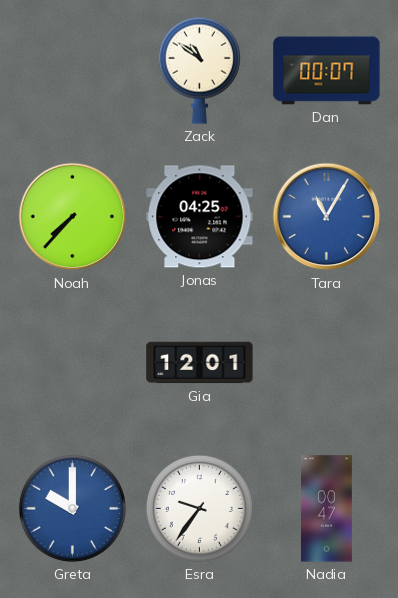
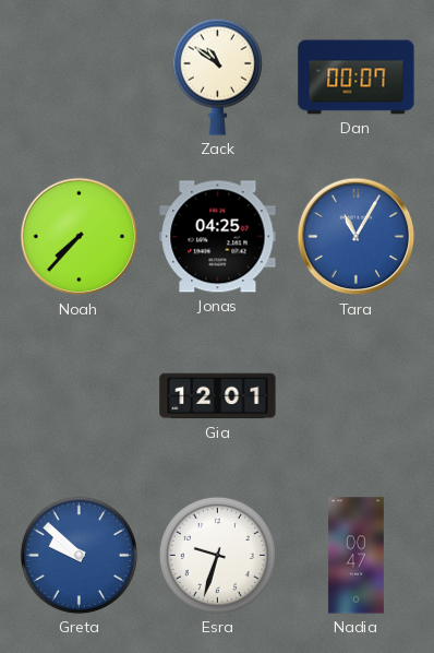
Greta: 10:00 -> 9:52
Esra: 9:36 -> 9:33
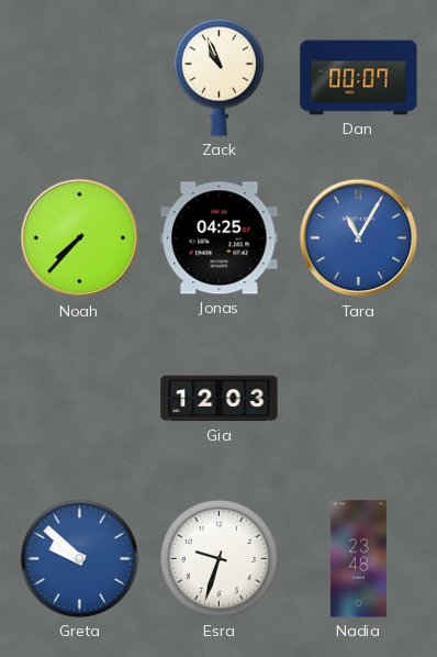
Zack: 10:51 -> 10:56
Gia: 12:01 -> 12:03
Nadia: 00:47 -> 23:48
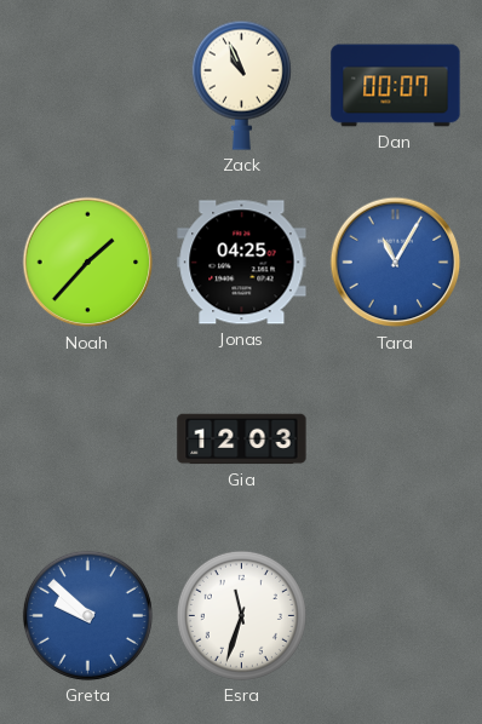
Noah: 7:37 -> 1:37
Esra: 9:33 -> 11:33
Nadia: 23:48 -> none
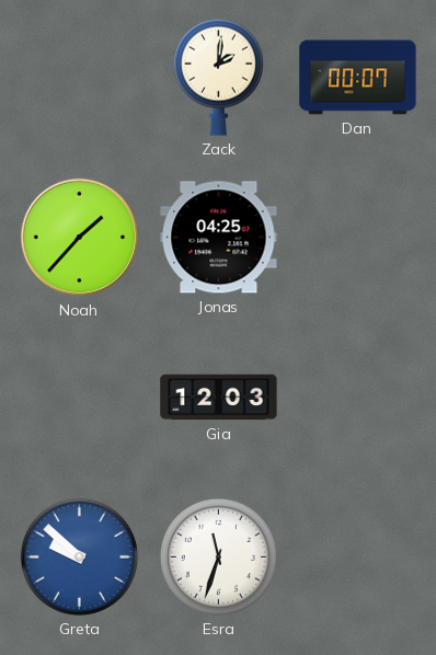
Zack: 10:56 -> 2:01
Tara: 11:05 -> none
